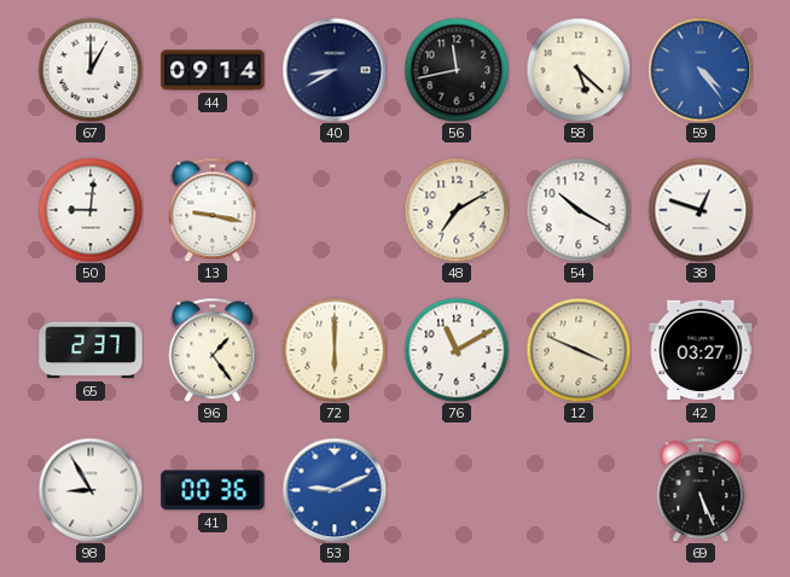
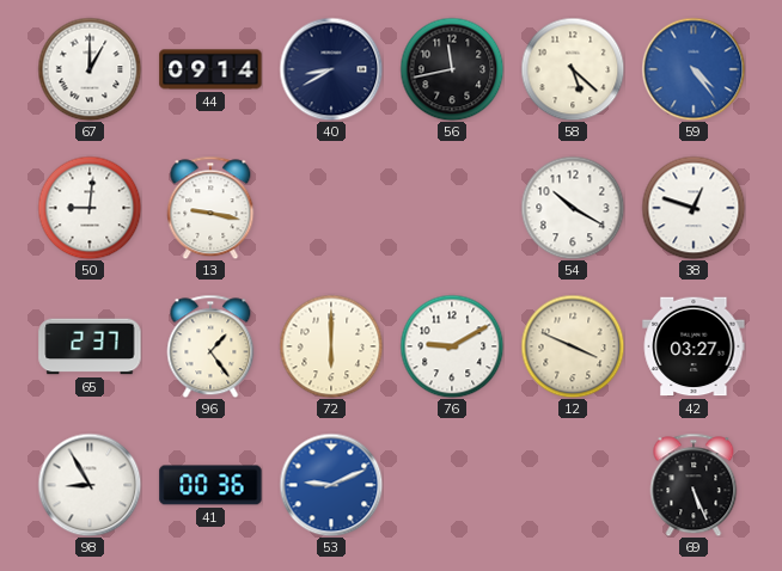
48: 7:10 -> none
76: 11:10 -> 9:10
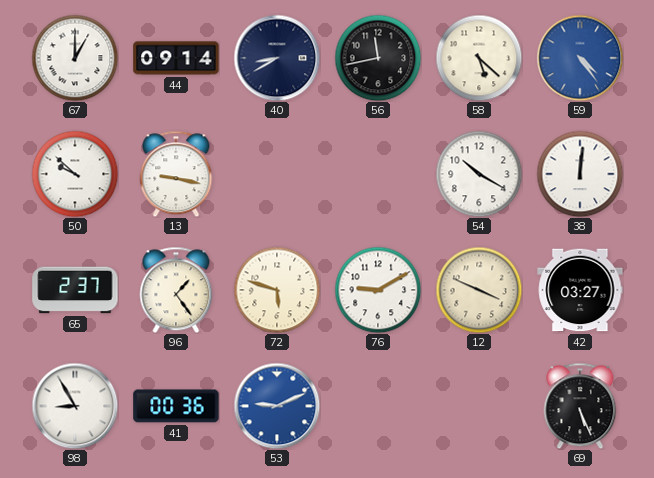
50: 9:01 -> 9:52
38: 12:48 -> 12:01
72: 6:00 -> 5:48
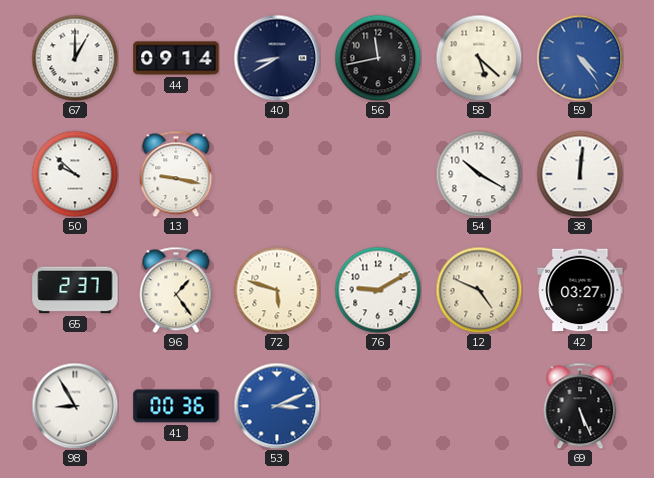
12: 3:49 -> 4:49
53: 9:11 -> 3:11
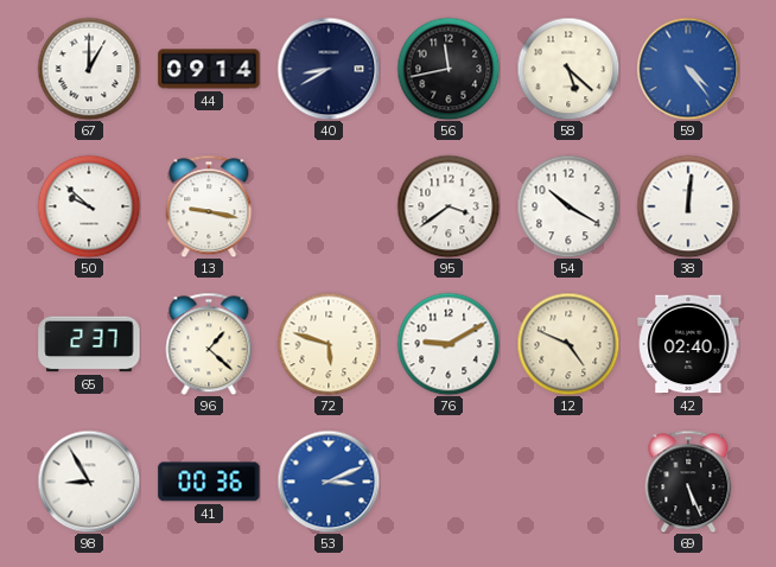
95: none -> 3:39
96: 1:24 -> 1:22
42: 03:27 -> 02:40
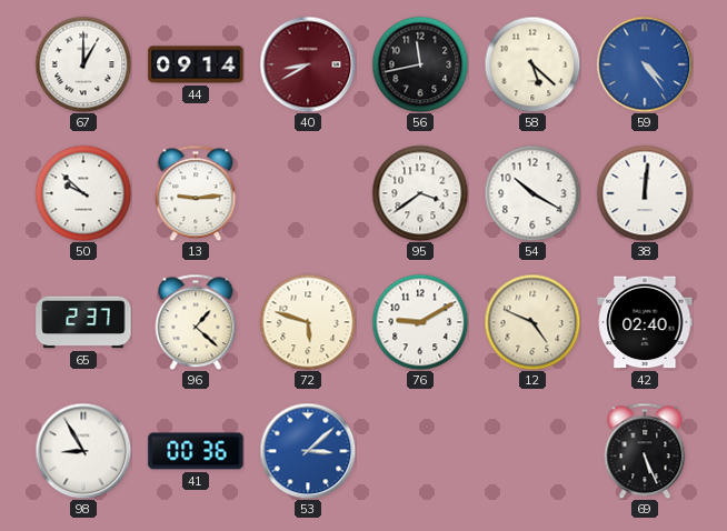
40 dial: navy -> burgundy
13: 9:17 -> 9:14
53: 3:11 -> 3:08
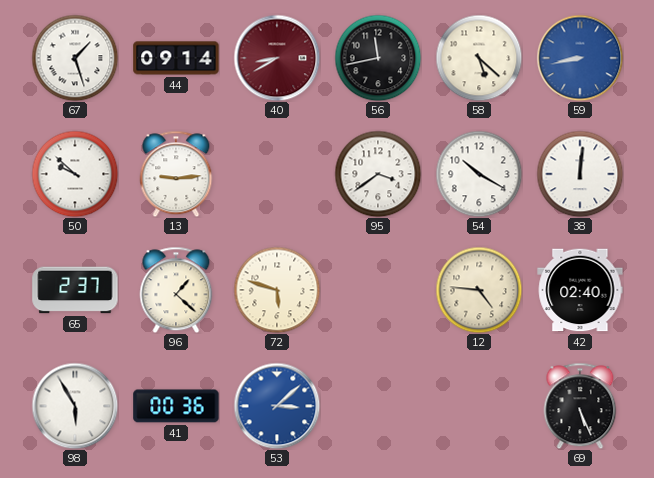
67: 1:00 -> 1:27
59: 4:24 -> 8:43
76: 9:10 -> none
12: 4:49 -> 4:46
98: 8:55 -> 5:55
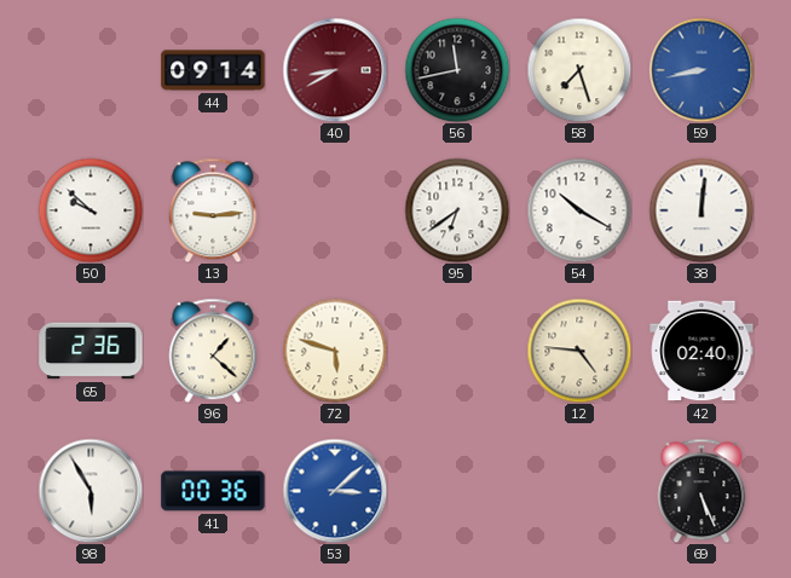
67: 1:27 -> none
58: 5:22 -> 7:27
95: 3:39 -> 6:39
65: 2:37 -> 2:36
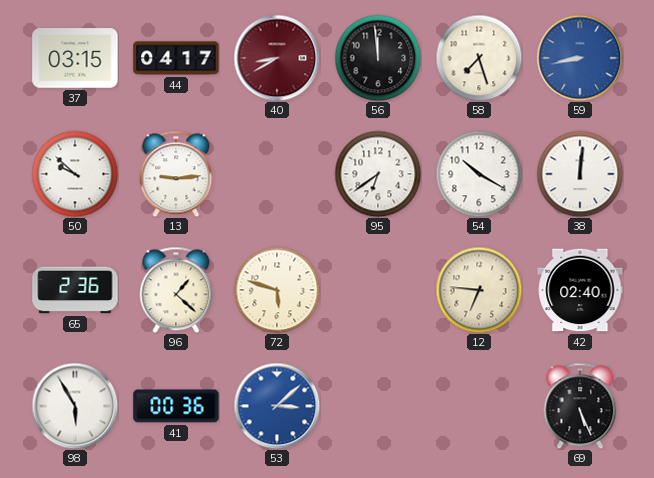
37: none -> 03:15
44: 09:14 -> 04:17
56: 11:43 -> 11:59
12: 4:46 -> 6:46
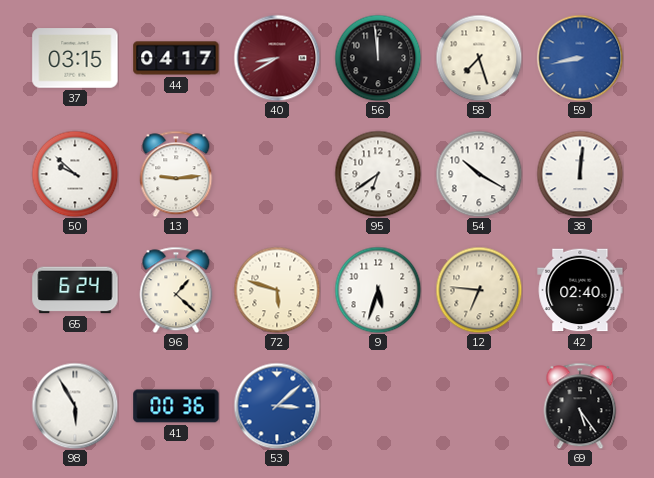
65: 2:36 -> 6:24
9: none -> 5:33
69: 5:26 -> 5:24
